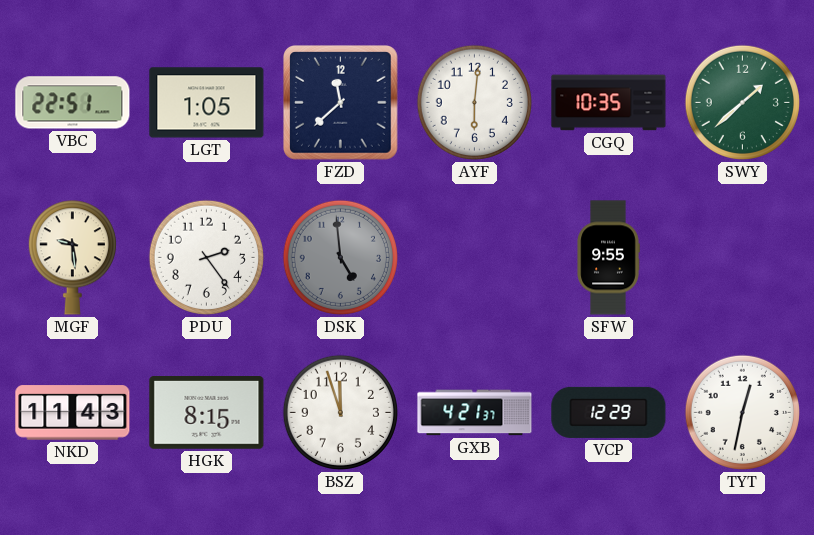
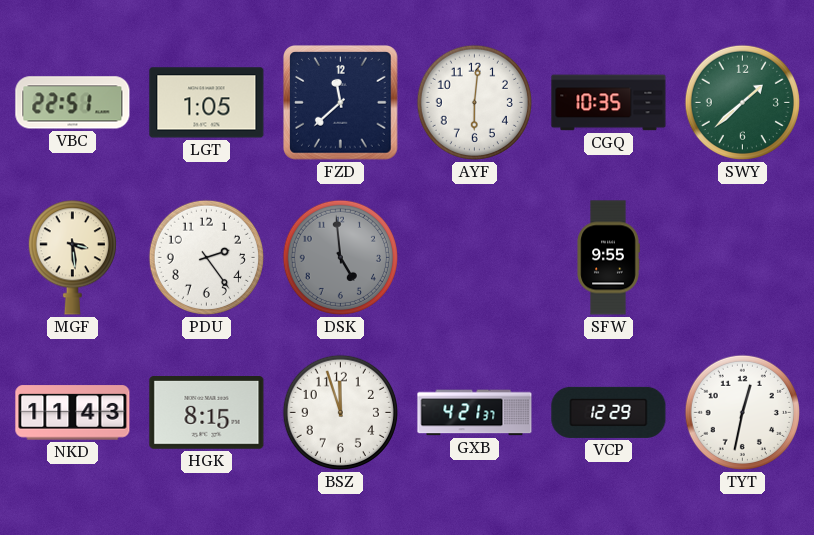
MGF: 9:29 -> 3:29
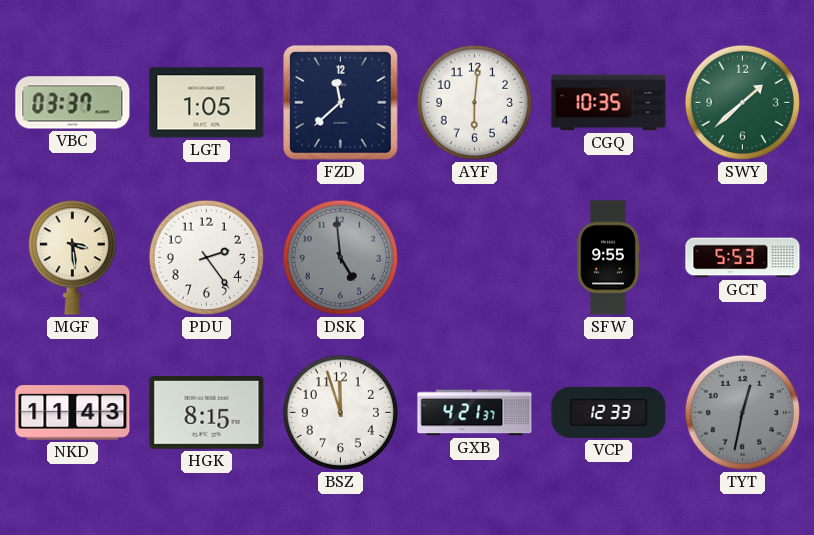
VBC: 22:51 -> 03:37
GCT: none -> 5:53
VCP: 12:29 -> 12:33
TYT dial: white -> grey
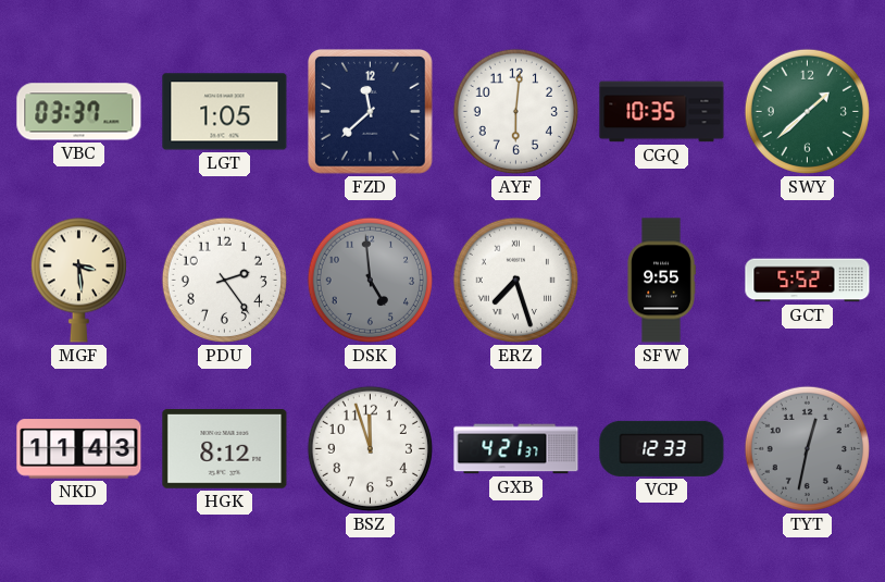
ERZ: none -> 7:27
GCT: 5:53 -> 5:52
HGK: 8:15 -> 8:12
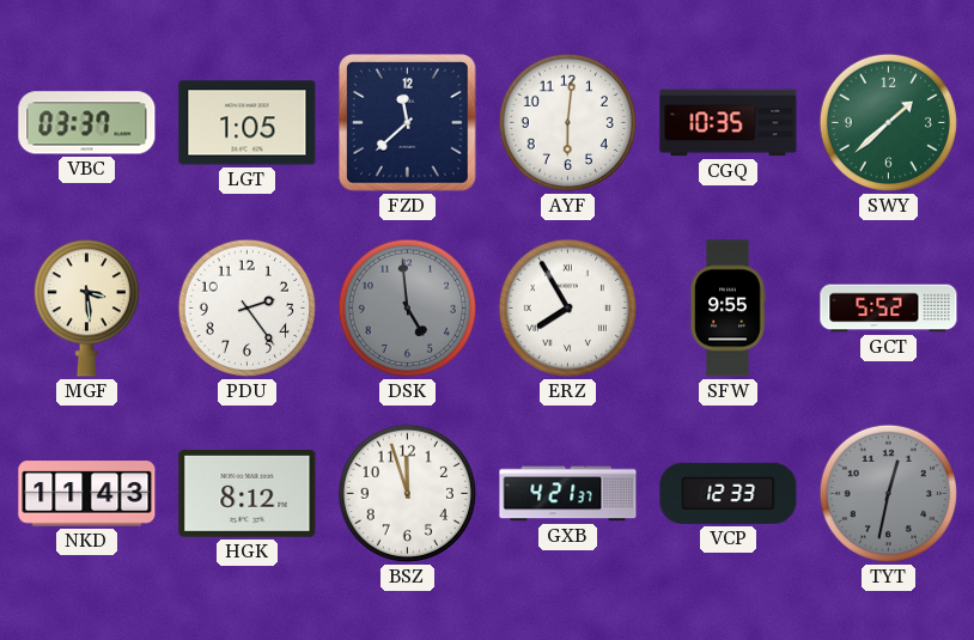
ERZ: 7:27 -> 7:55
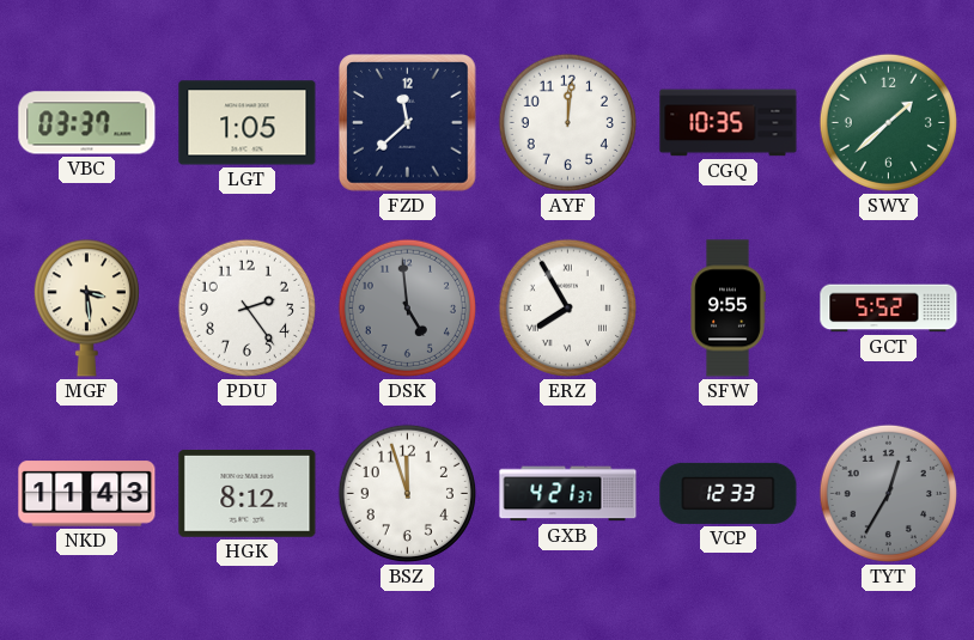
AYF: 6:01 -> 12:01
TYT: 12:32 -> 12:35
